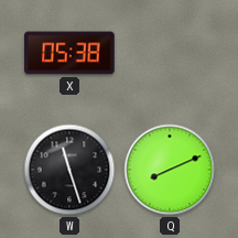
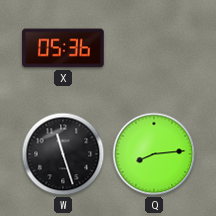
X: 05:38 -> 05:36
Q: 8:11 -> 8:14
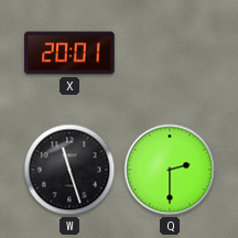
X: 05:36 -> 20:01
Q: 8:14 -> 2:30
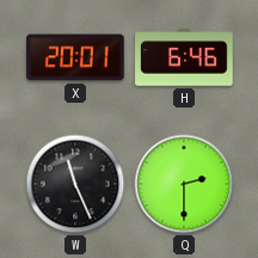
H: none -> 6:46
W: 11:27 -> 11:26
